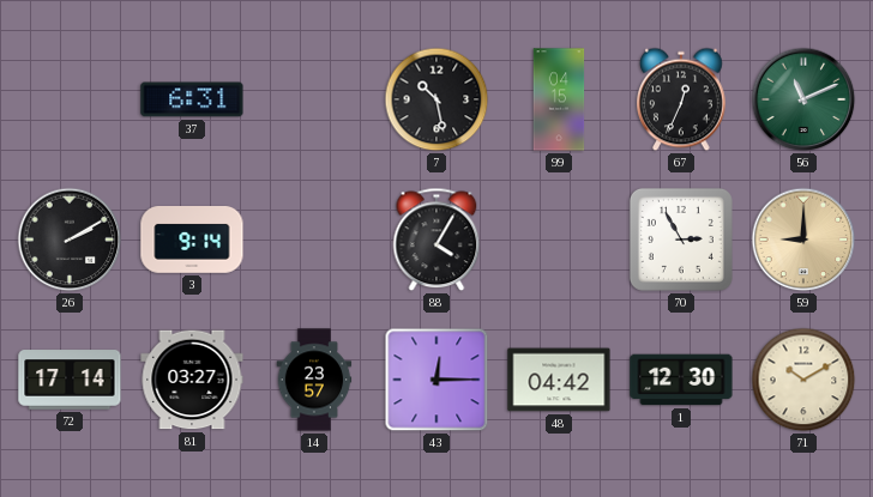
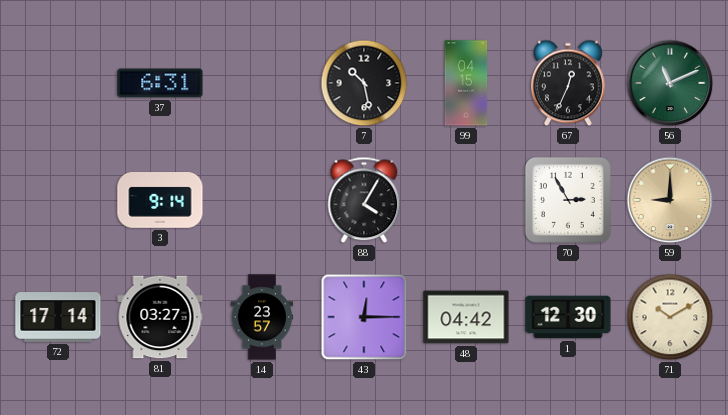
26: 2:10 -> none
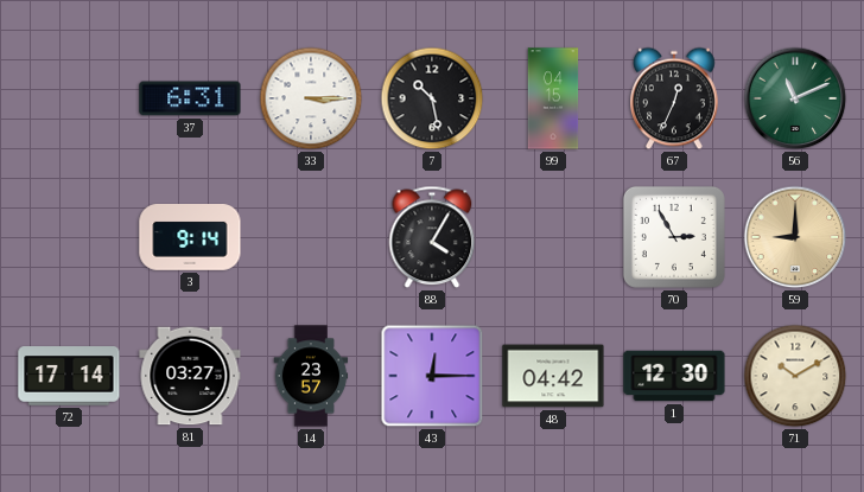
33: none -> 3:15
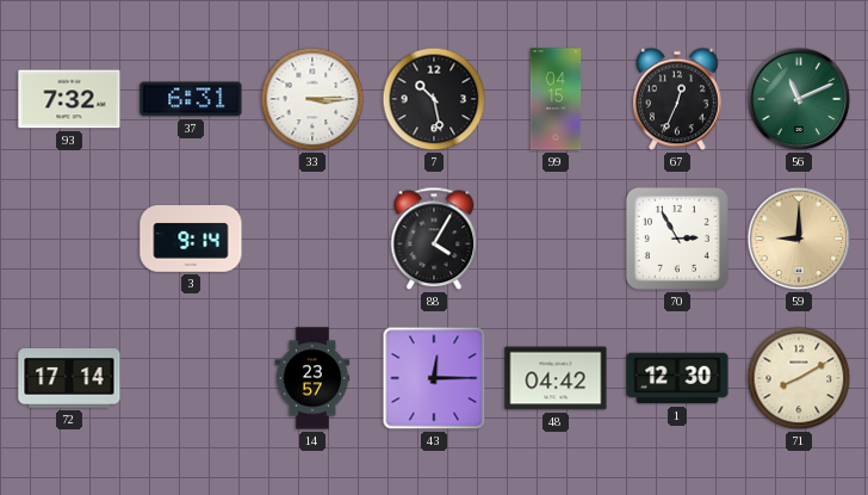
93: none -> 7:32
81: 03:27 -> none
71: 10:10 -> 8:10
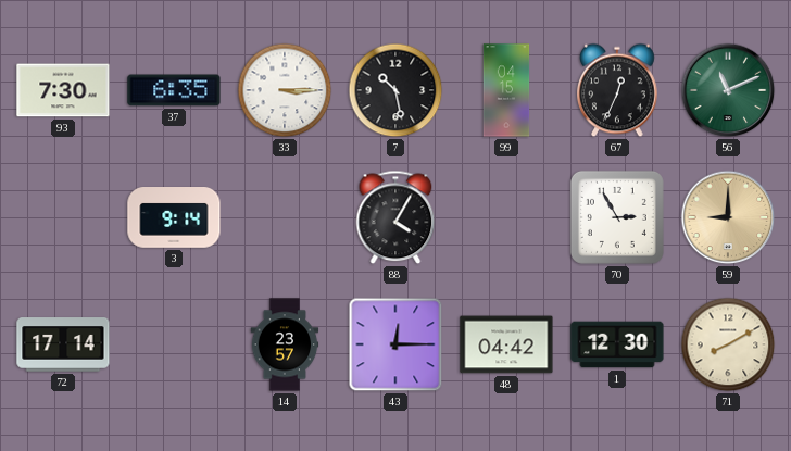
93: 7:32 -> 7:30
37: 6:31 -> 6:35
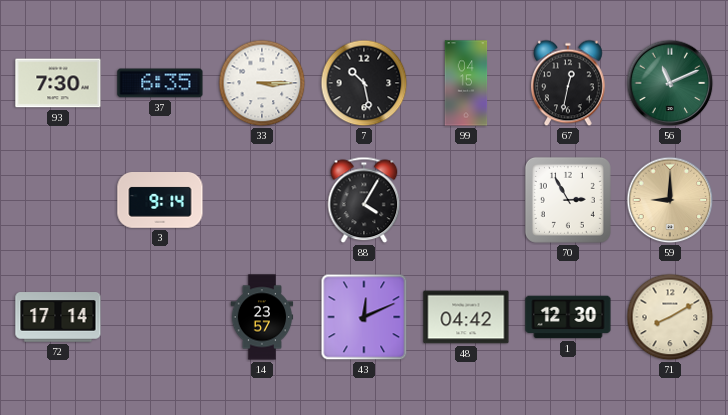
67: 12:34 -> 12:32
43: 12:15 -> 12:11
